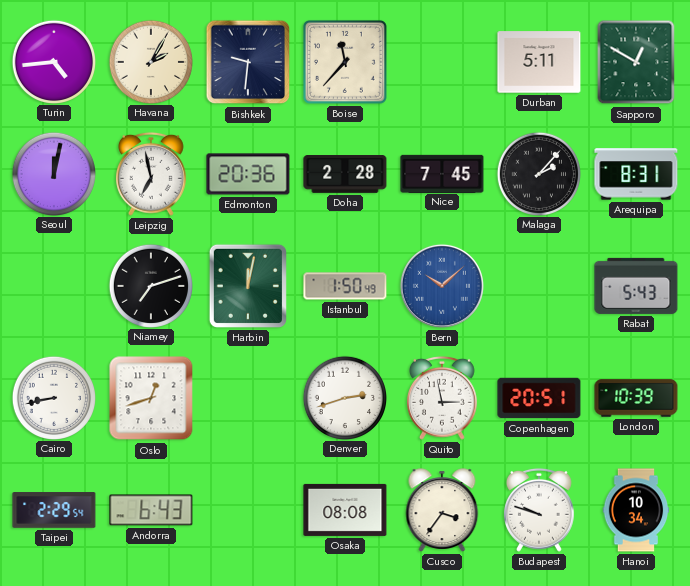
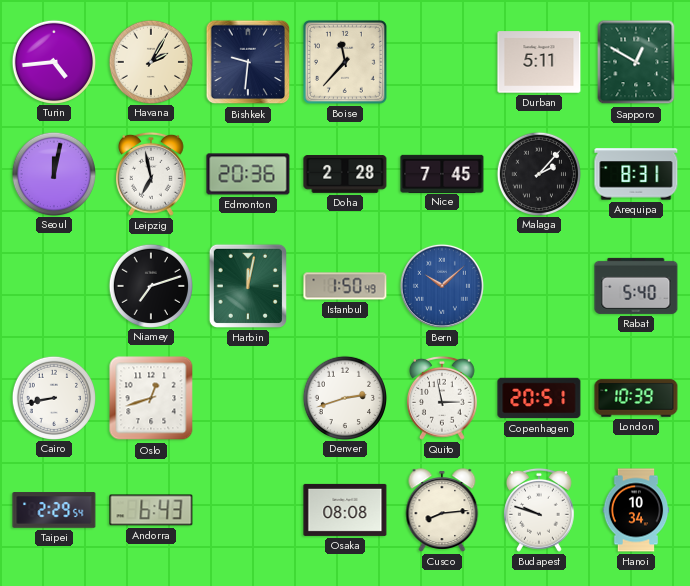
Rabat: 5:43 -> 5:40
Cusco: 3:36 -> 8:14
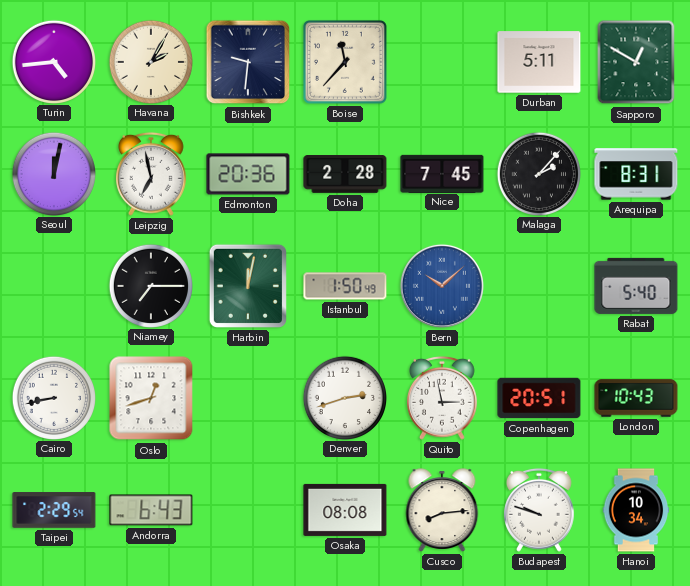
Niamey: 7:12 -> 7:15
London: 10:39 -> 10:43
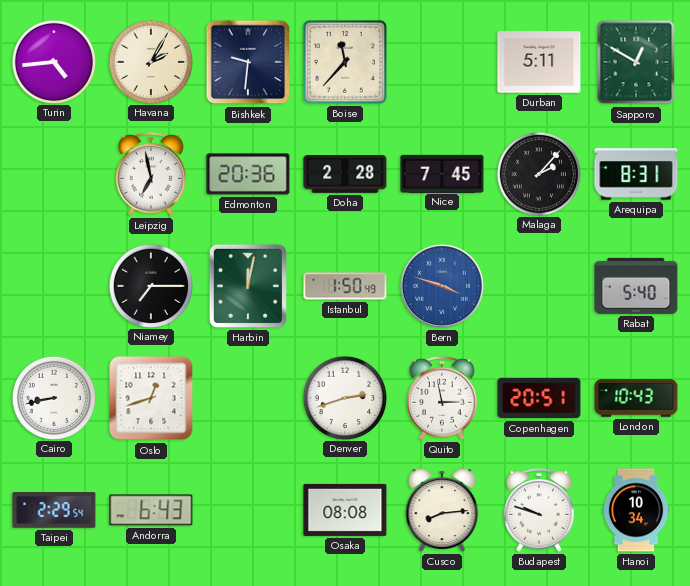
Seoul: 12:02 -> none
Bern: 10:08 -> 3:48
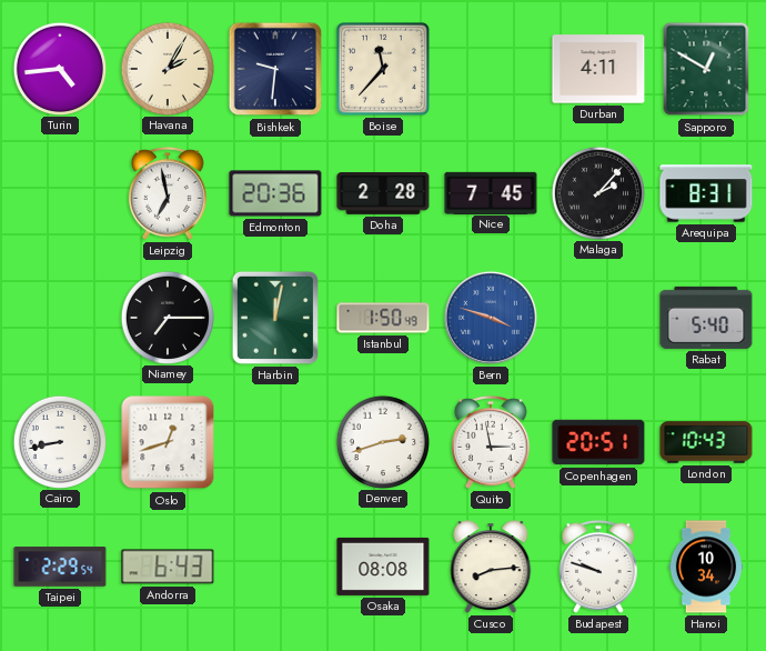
Durban: 5:11 -> 4:11
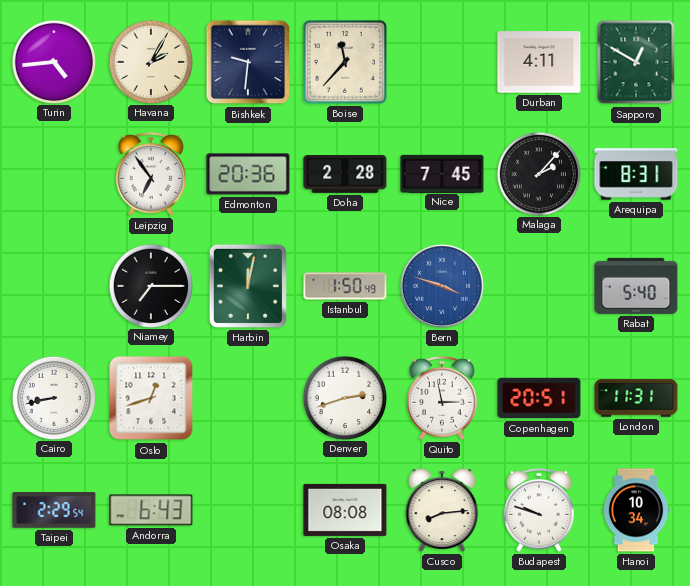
Leipzig: 6:58 -> 6:54
London: 10:43 -> 11:31
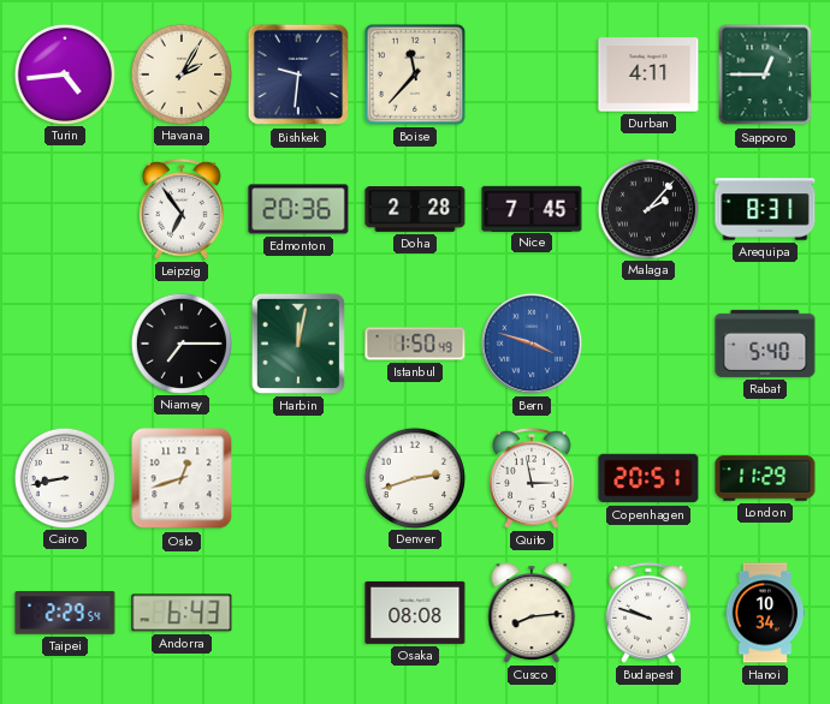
Sapporo: 12:50 -> 12:45
London: 11:31 -> 11:29
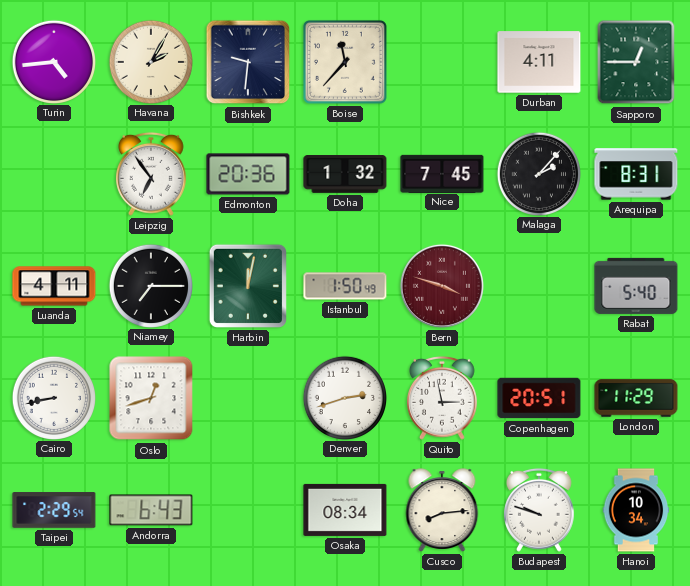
Doha: 2:28 -> 1:32
Luanda: none -> 4:11
Bern dial: blue -> burgundy
Osaka: 08:08 -> 08:34
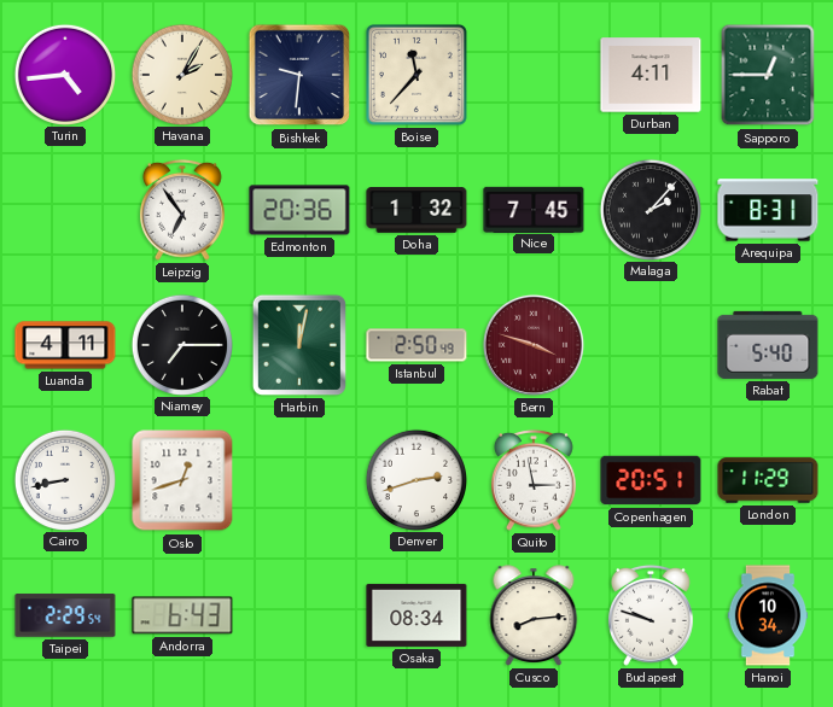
Istanbul: 1:50 -> 2:50
